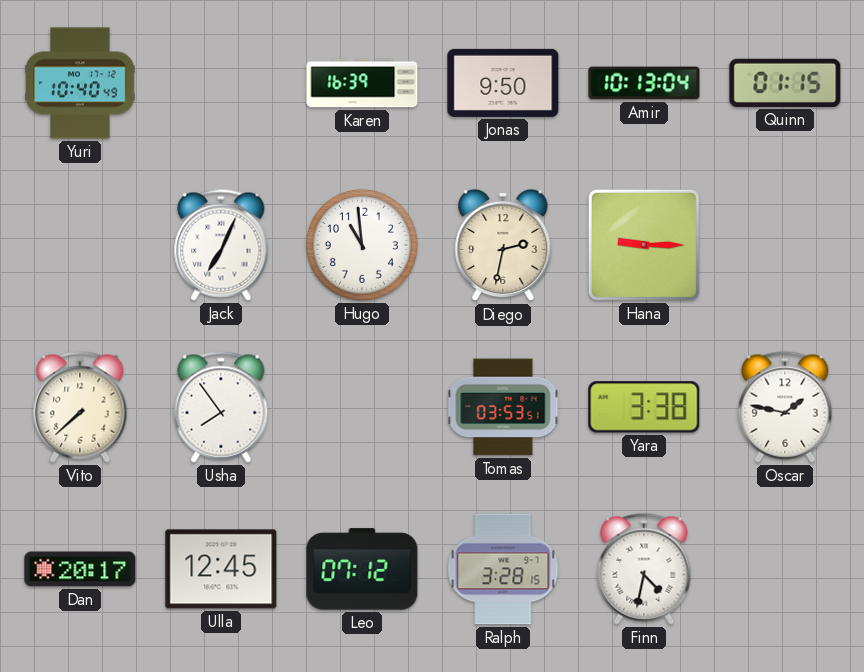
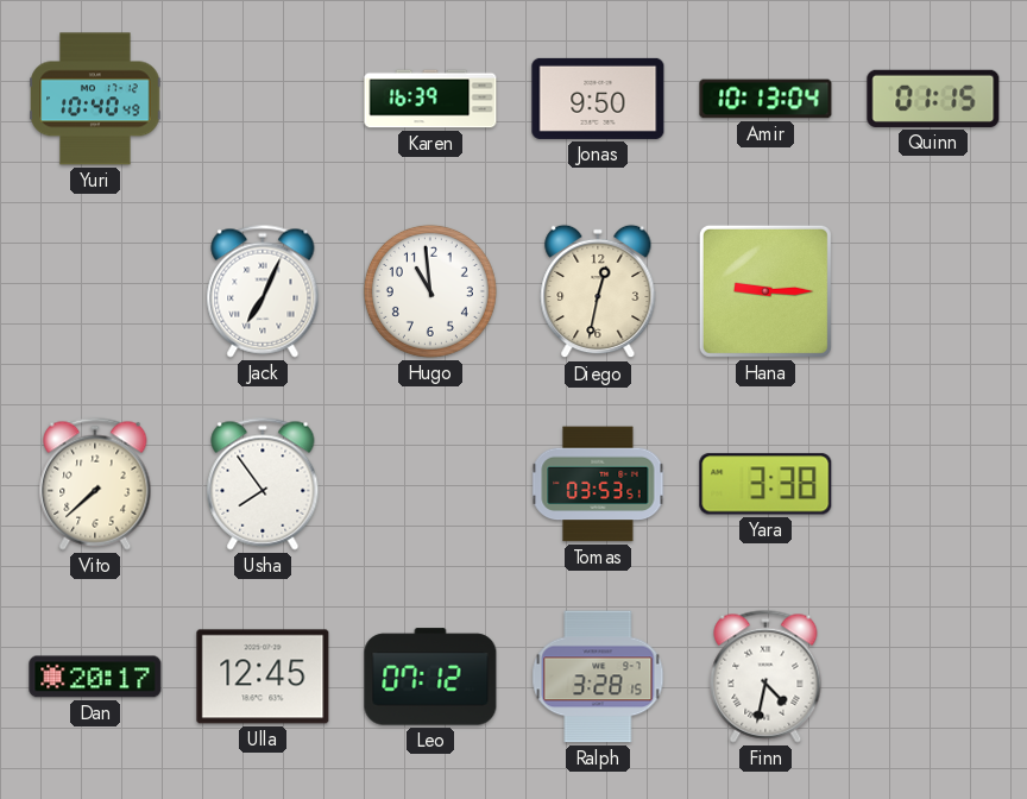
Diego: 2:32 -> 12:32
Oscar: 1:47 -> none
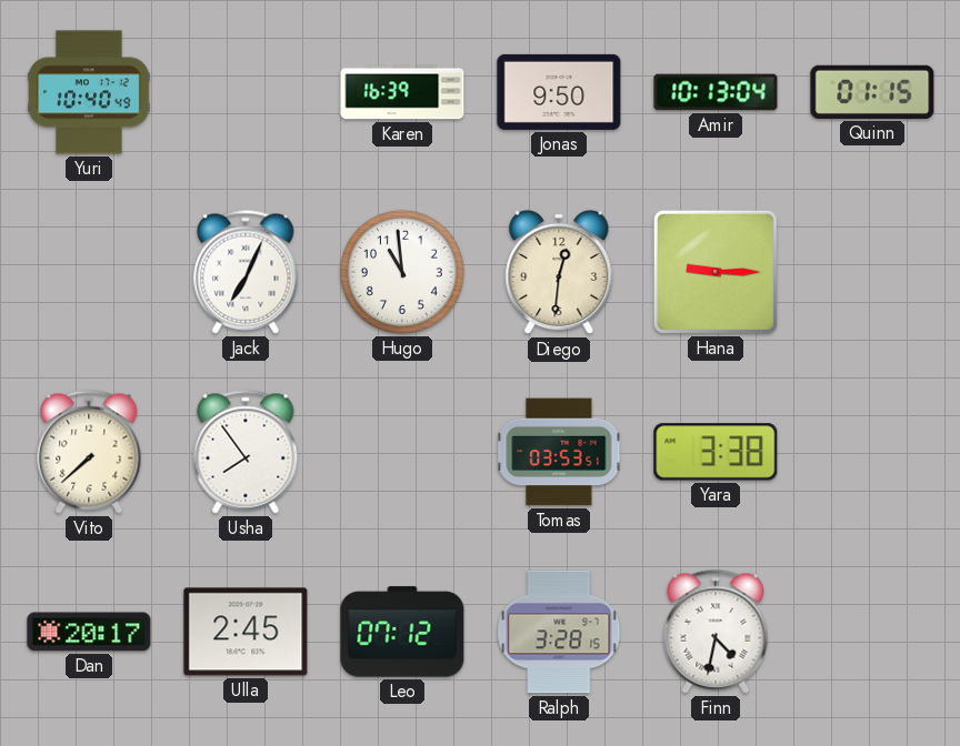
Diego: 12:32 -> 12:31
Ulla: 12:45 -> 2:45
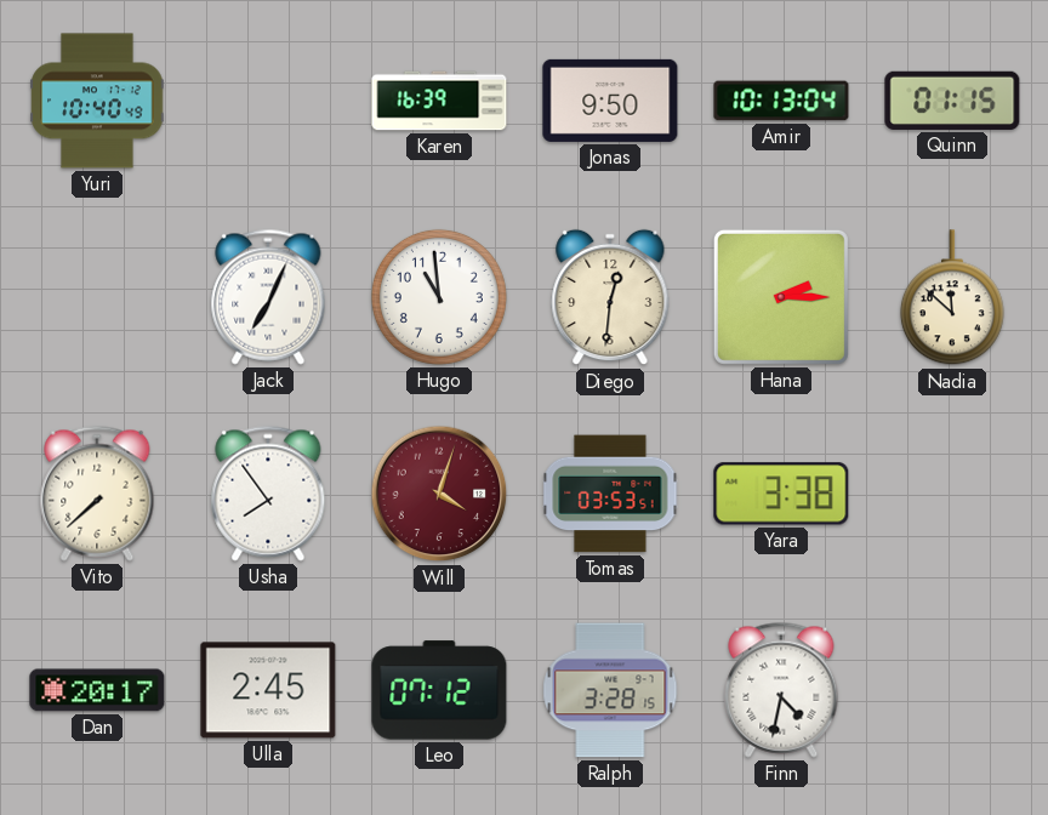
Hana: 9:15 -> 2:15
Nadia: none -> 11:52
Will: none -> 4:03
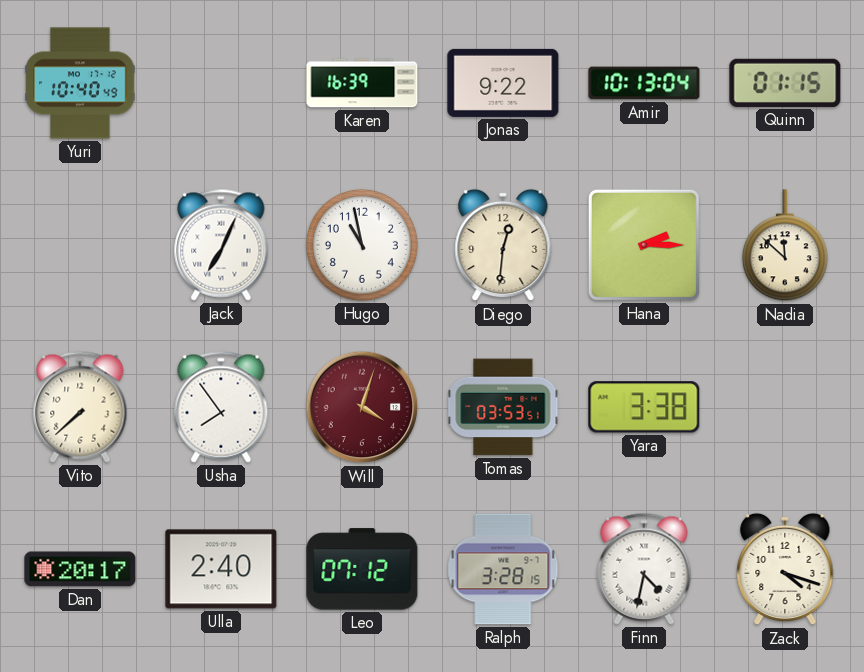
Jonas: 9:50 -> 9:22
Hugo: 10:59 -> 10:58
Ulla: 2:45 -> 2:40
Zack: none -> 4:18
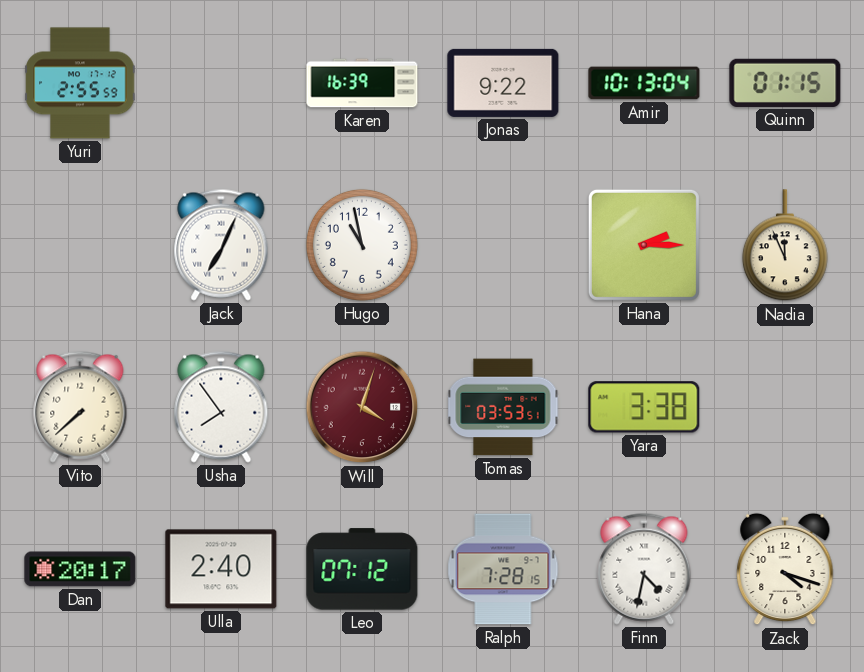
Yuri: 10:40 -> 2:55
Diego: 12:31 -> none
Nadia: 11:52 -> 11:56
Ralph: 3:28 -> 7:28
